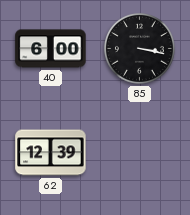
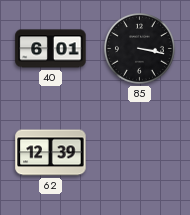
40: 6:00 -> 6:01
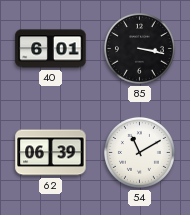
62: 12:39 -> 06:39
54: none -> 11:10
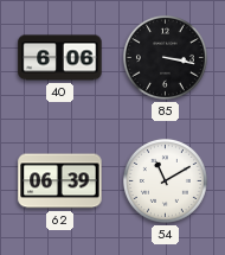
40: 6:01 -> 6:06
